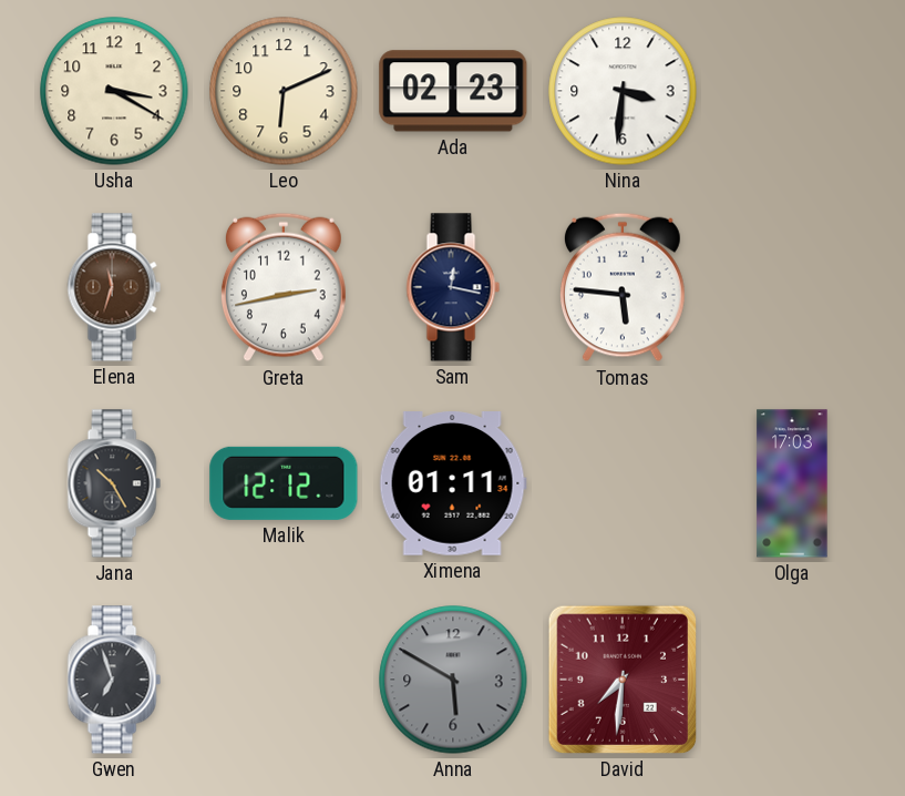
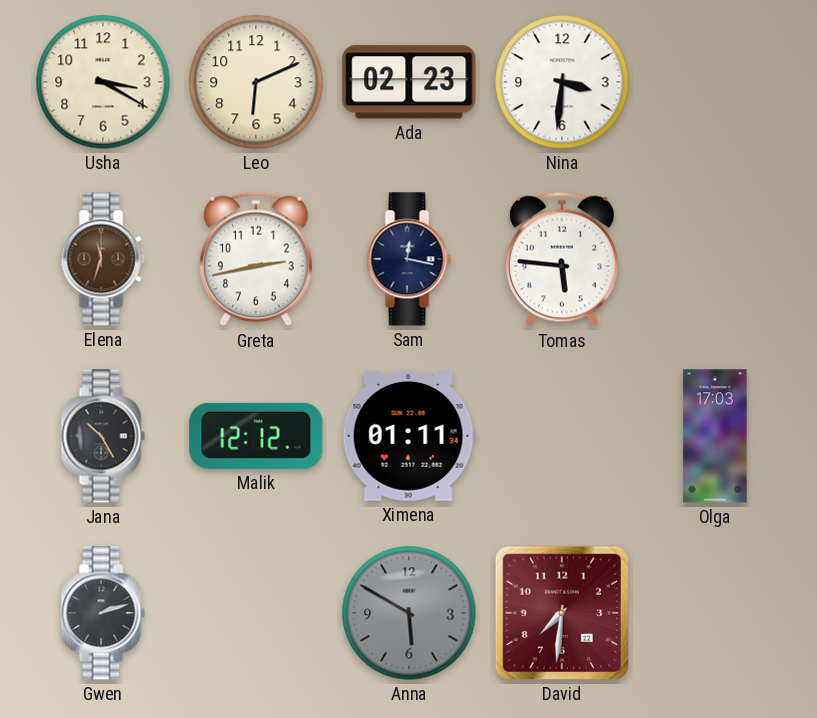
Gwen: 6:57 -> 2:12
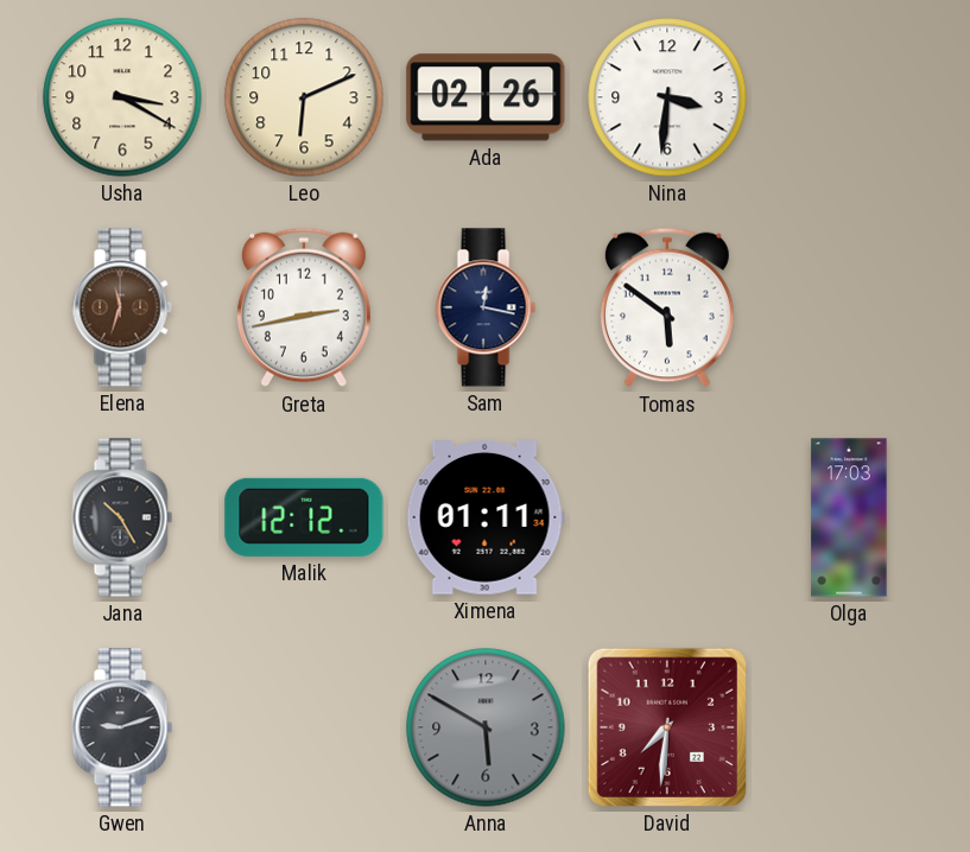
Ada: 02:23 -> 02:26
Tomas: 5:46 -> 5:51
Gwen: 2:12 -> 9:12
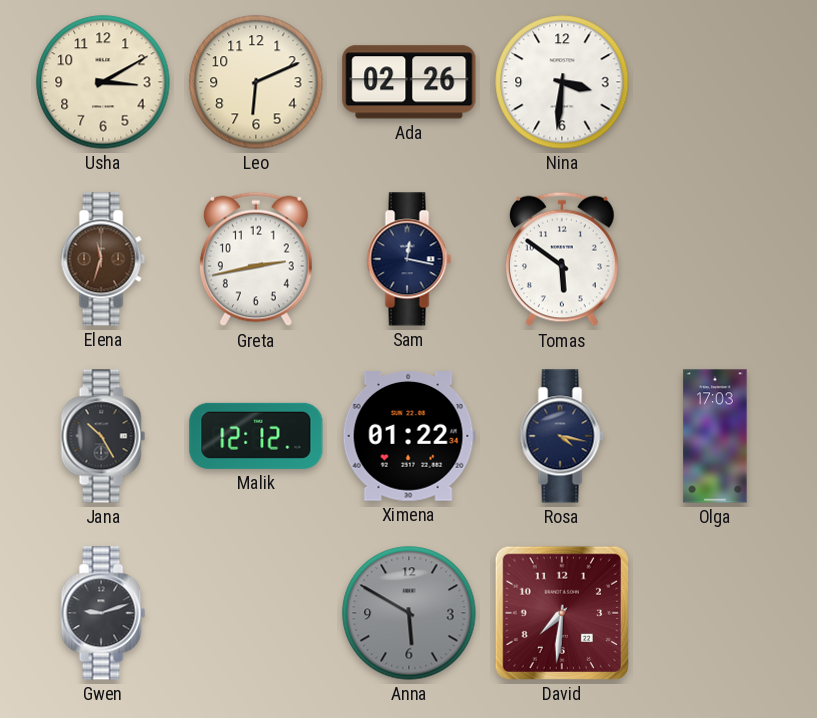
Usha: 3:20 -> 3:10
Ximena: 01:11 -> 01:22
Rosa: none -> 4:17
